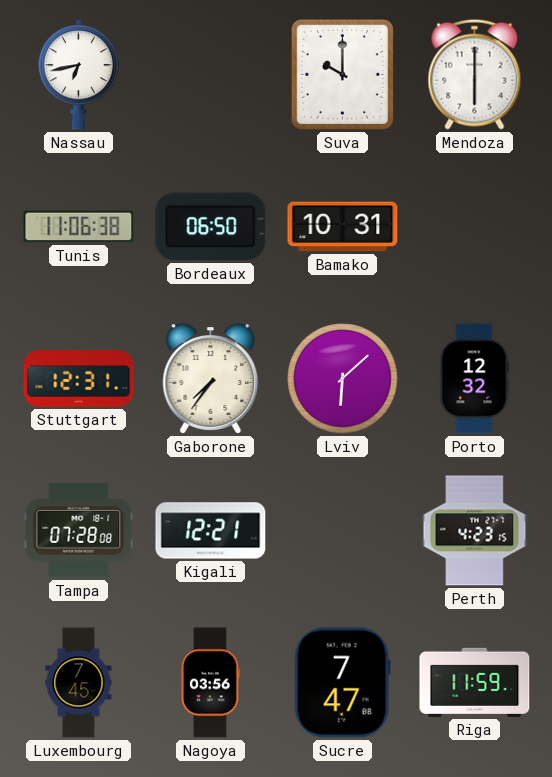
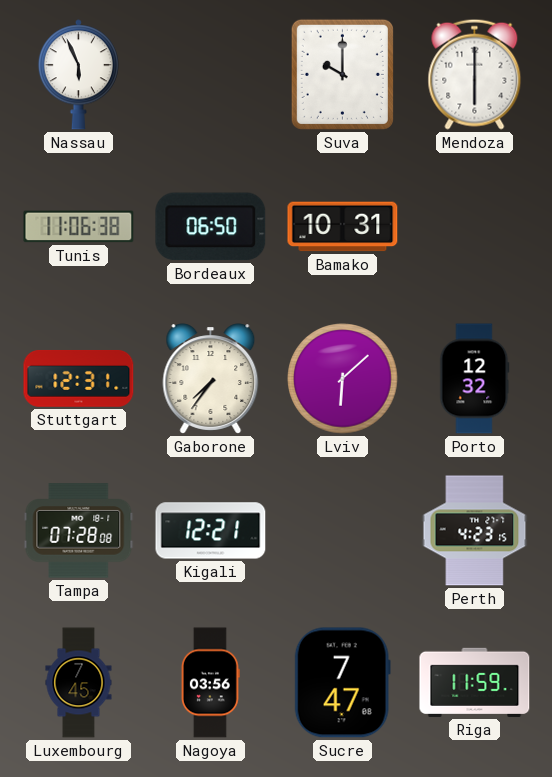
Nassau: 6:43 -> 5:56
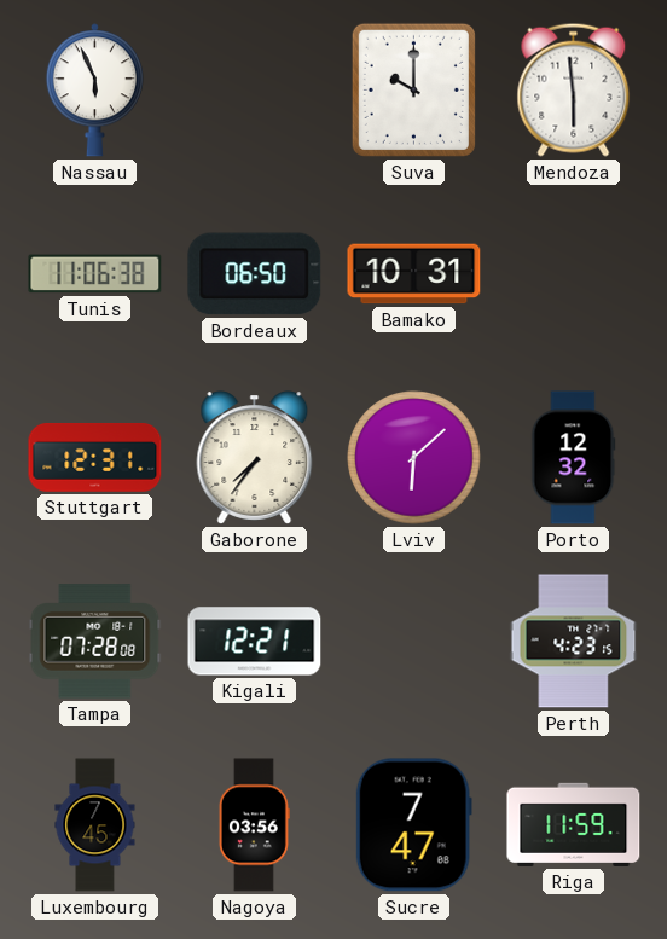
Mendoza: 6:00 -> 5:59
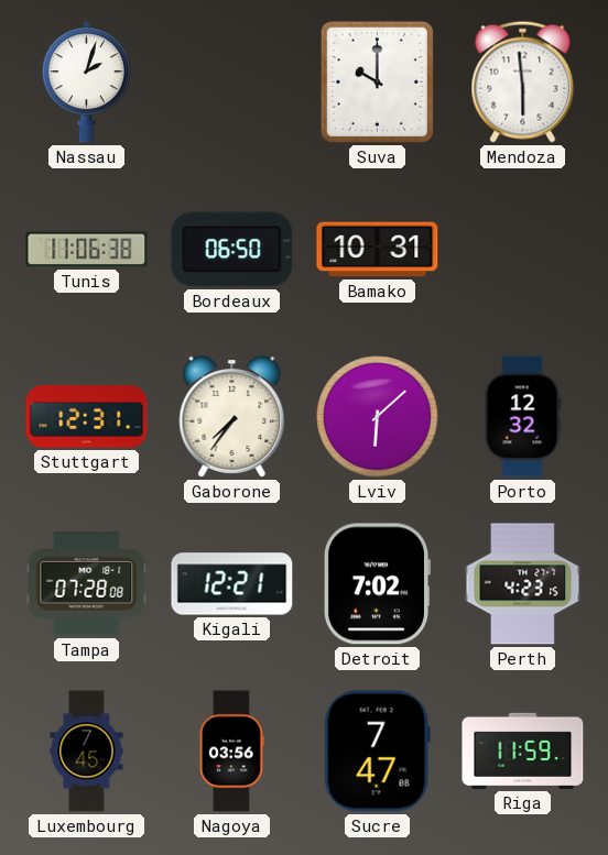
Nassau: 5:56 -> 2:03
Detroit: none -> 7:02
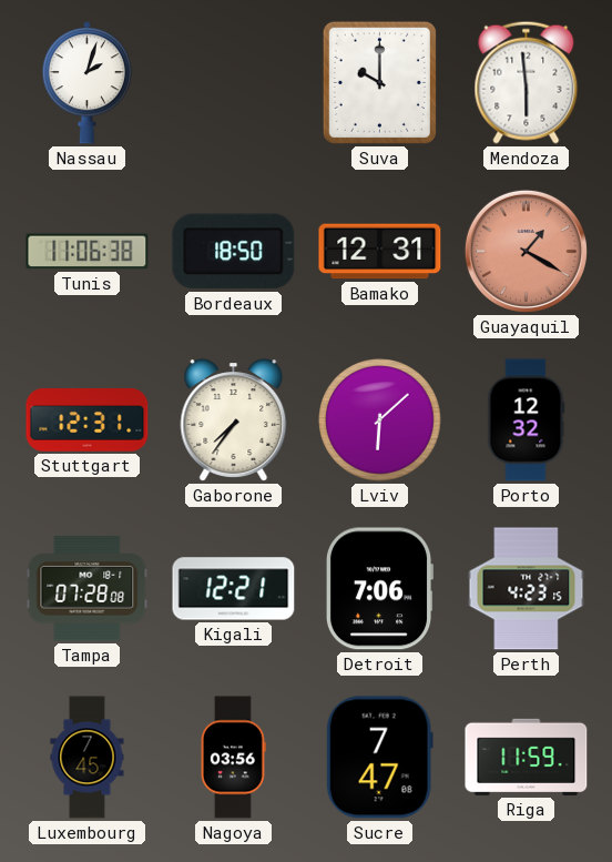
Bordeaux: 06:50 -> 18:50
Bamako: 10:31 -> 12:31
Guayaquil: none -> 1:20
Detroit: 7:02 -> 7:06
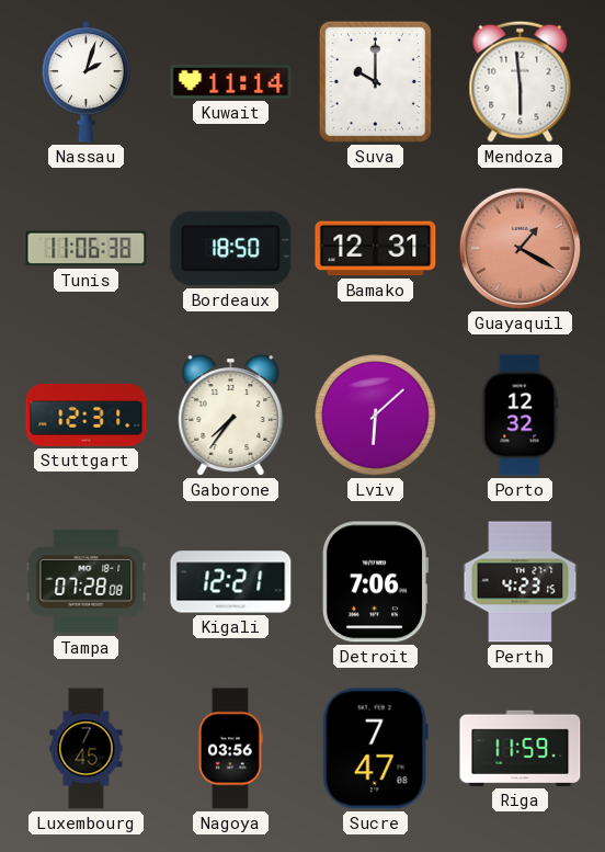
Kuwait: none -> 11:14
